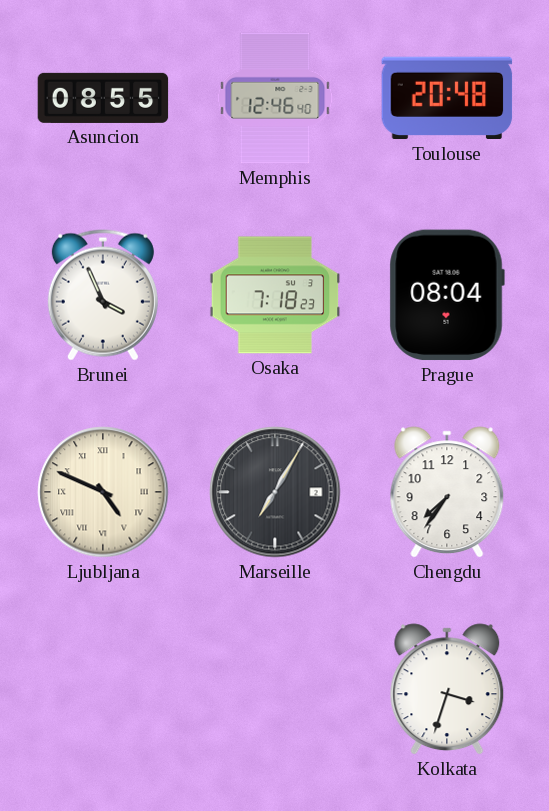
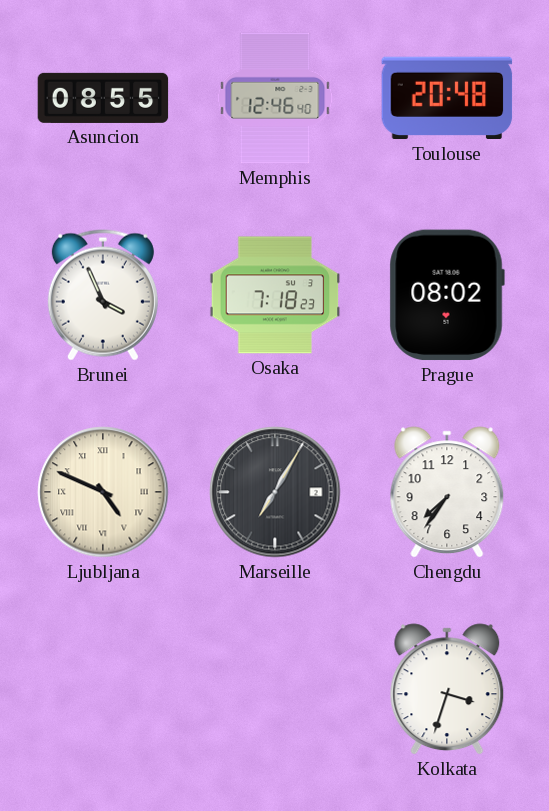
Prague: 08:04 -> 08:02
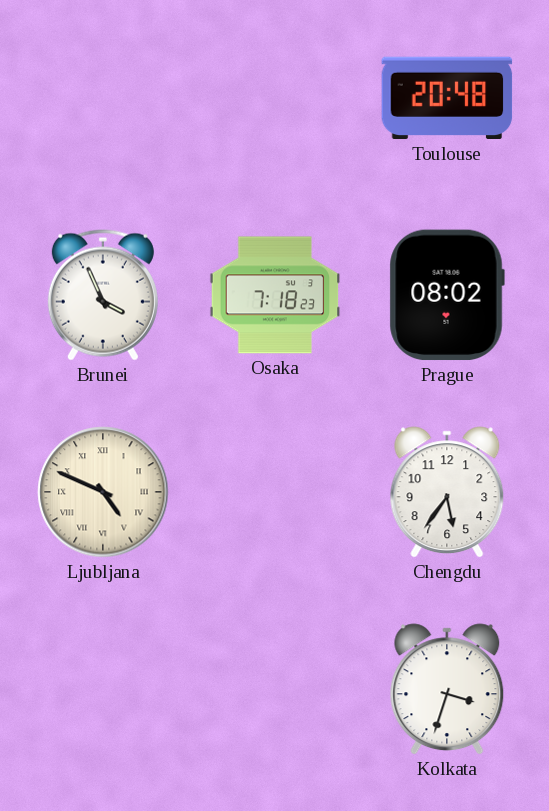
Asuncion: 08:55 -> none
Memphis: 12:46 -> none
Marseille: 7:05 -> none
Chengdu: 7:36 -> 5:36
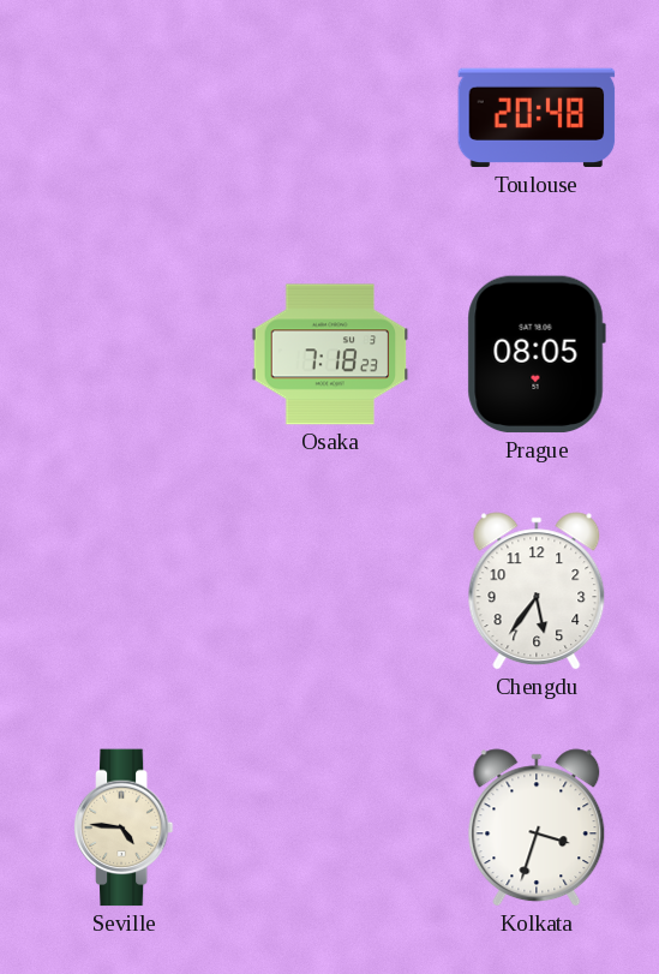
Brunei: 3:56 -> none
Prague: 08:02 -> 08:05
Ljubljana: 4:49 -> none
Seville: none -> 4:46
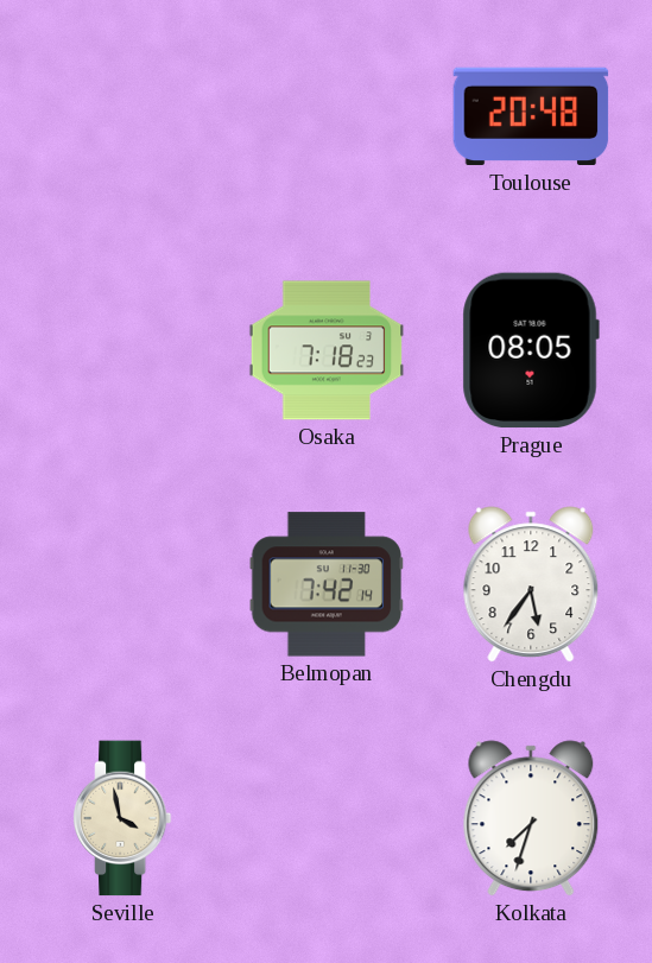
Belmopan: none -> 7:42
Seville: 4:46 -> 3:58
Kolkata: 3:33 -> 7:33
